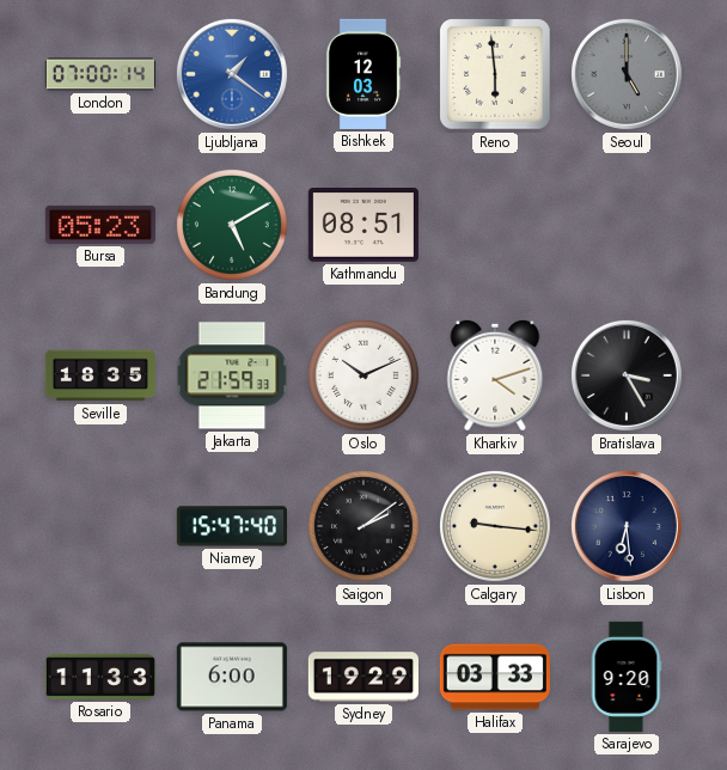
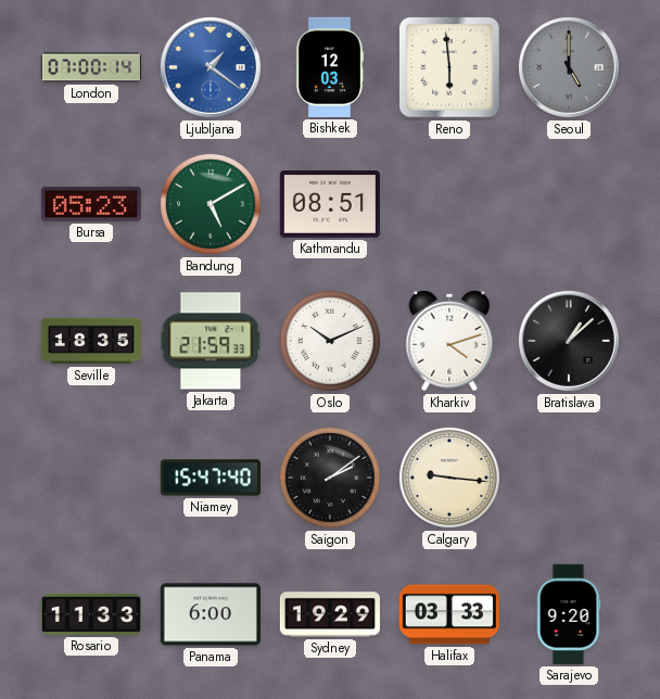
Bratislava: 3:25 -> 1:08
Lisbon: 6:29 -> none
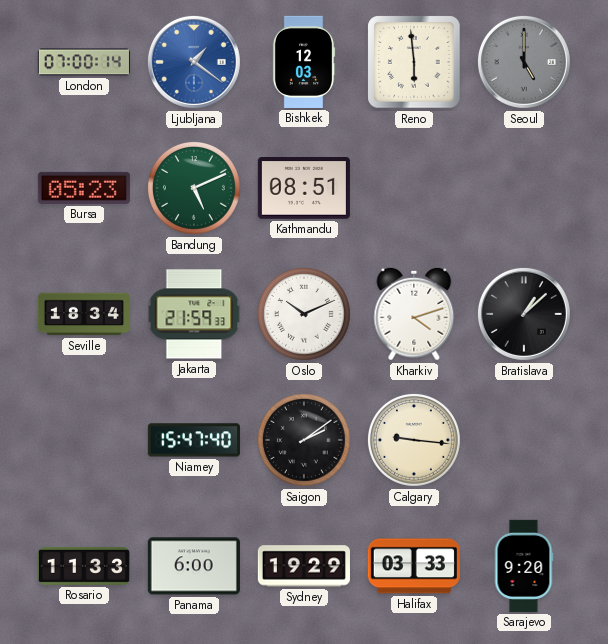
Bandung: 5:10 -> 5:11
Seville: 18:35 -> 18:34
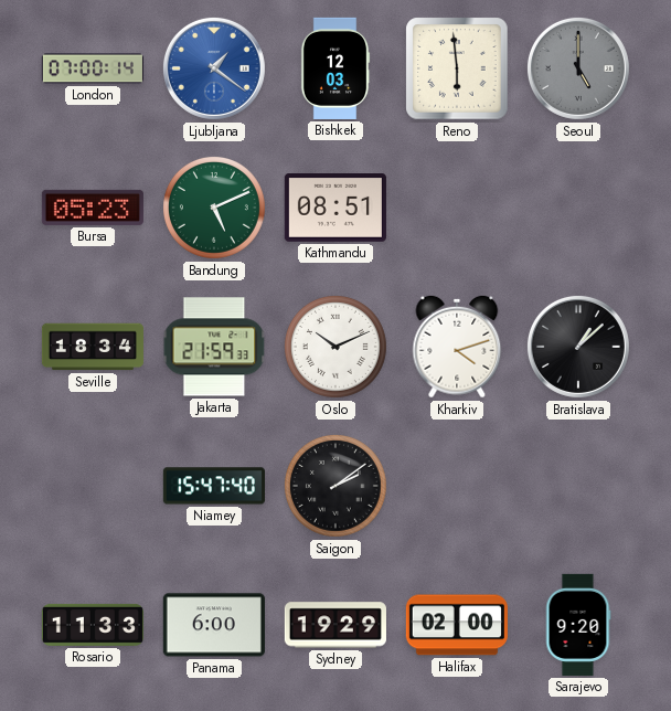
Calgary: 9:16 -> none
Halifax: 03:33 -> 02:00
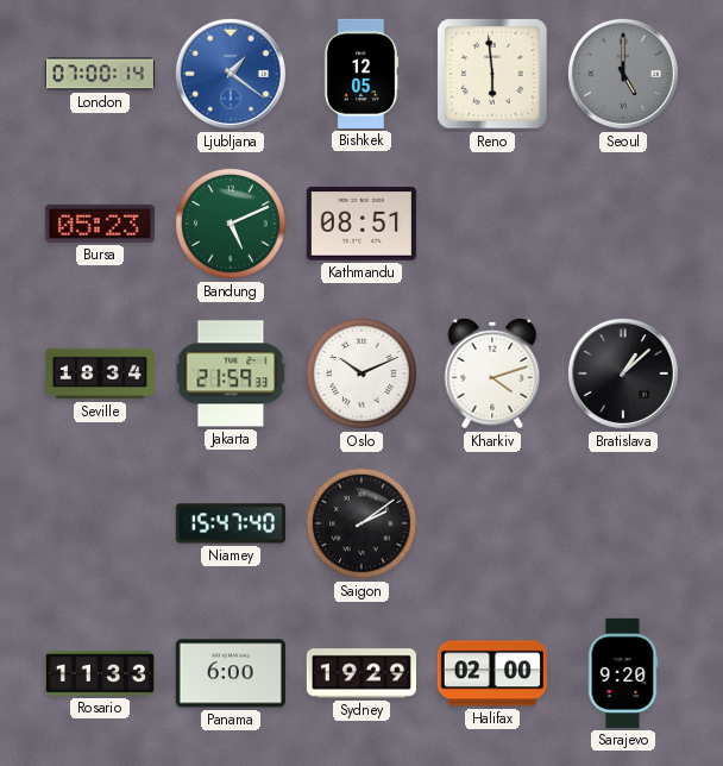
Bishkek: 12:03 -> 12:05
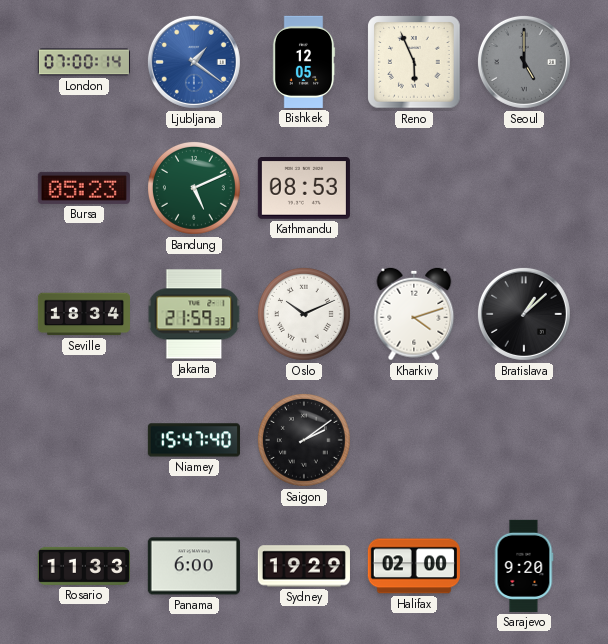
Reno: 5:59 -> 5:56
Kathmandu: 08:51 -> 08:53
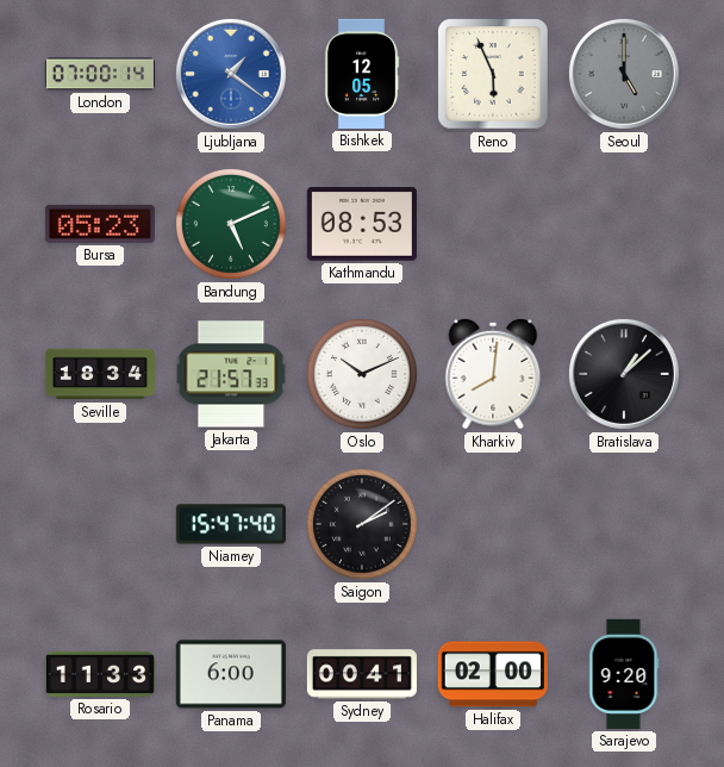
Jakarta: 21:59 -> 21:57
Kharkiv: 4:12 -> 8:01
Sydney: 19:29 -> 00:41
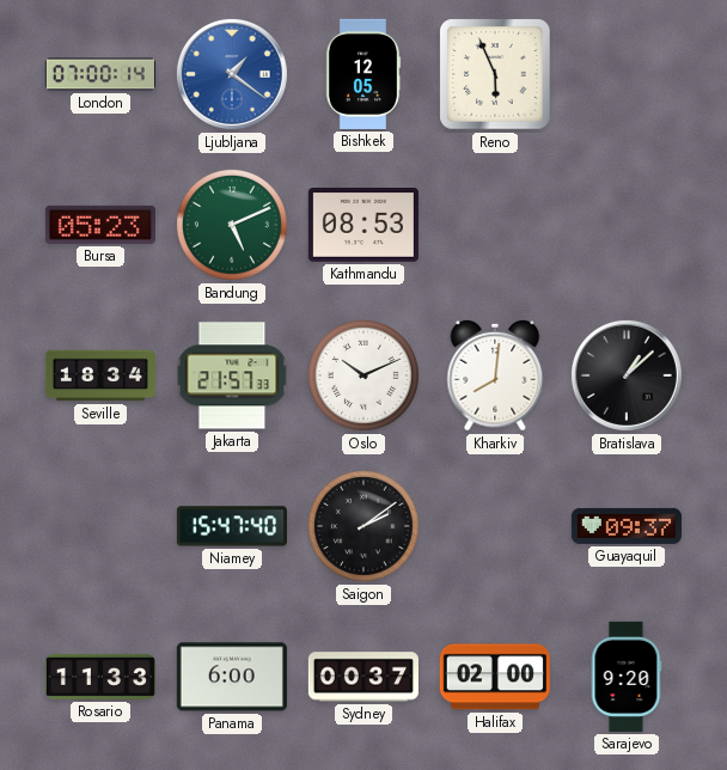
Seoul: 5:00 -> none
Guayaquil: none -> 09:37
Sydney: 00:41 -> 00:37
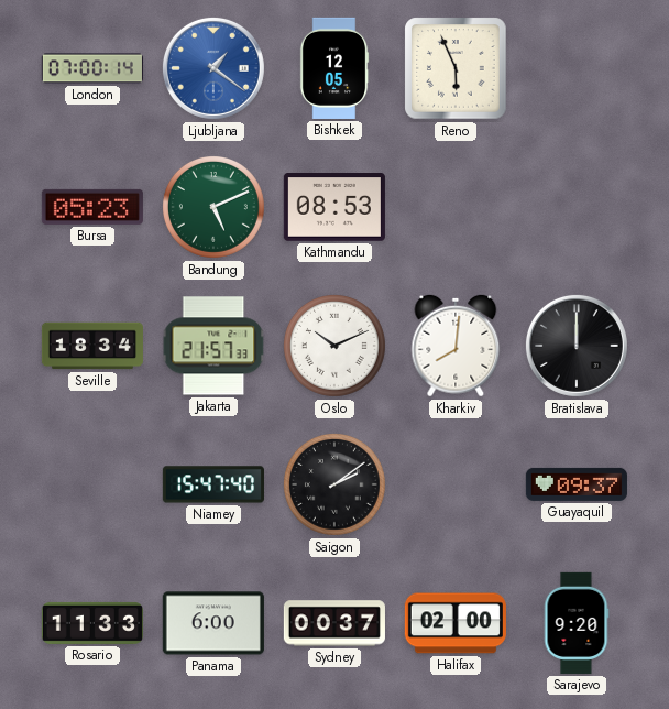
Bratislava: 1:08 -> 12:00
